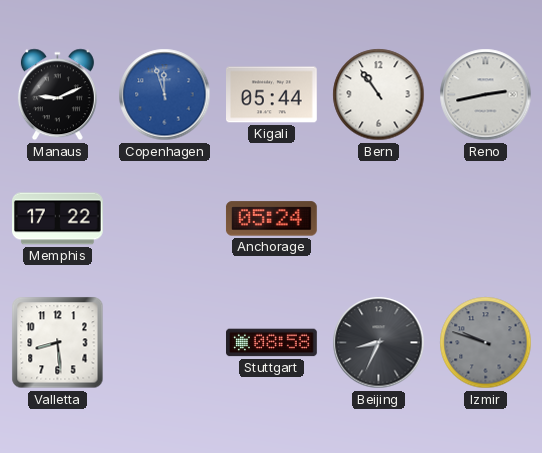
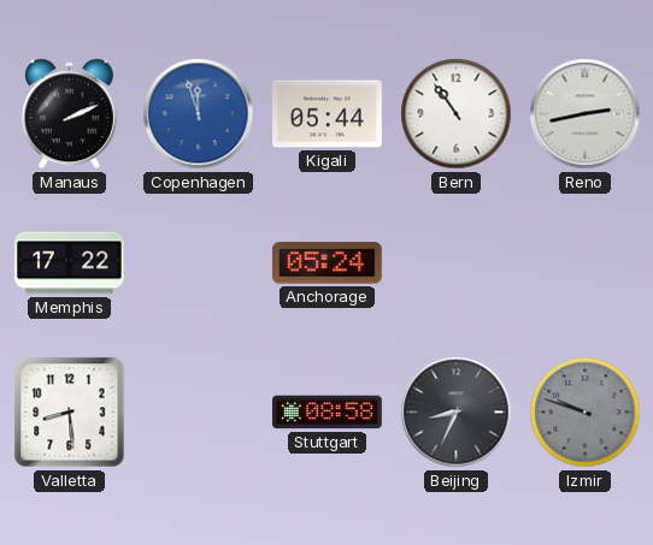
Manaus: 9:11 -> 2:11
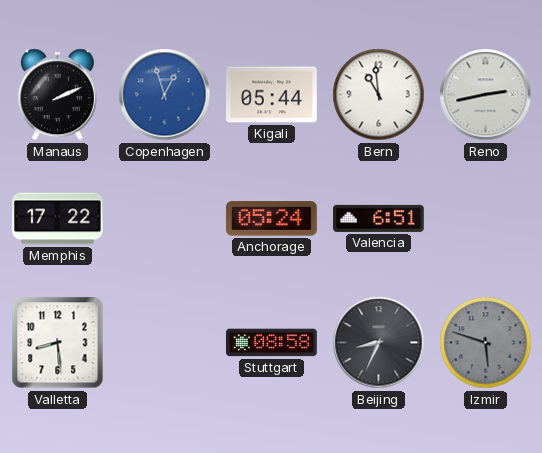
Copenhagen: 11:57 -> 12:57
Bern: 10:54 -> 10:59
Valencia: none -> 6:51
Izmir: 9:48 -> 5:48
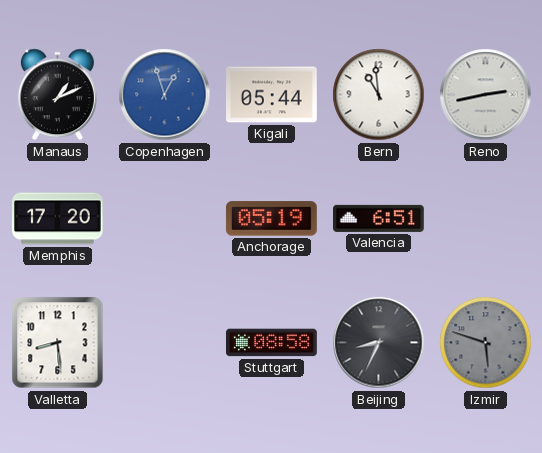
Manaus: 2:11 -> 1:11
Memphis: 17:22 -> 17:20
Anchorage: 05:24 -> 05:19
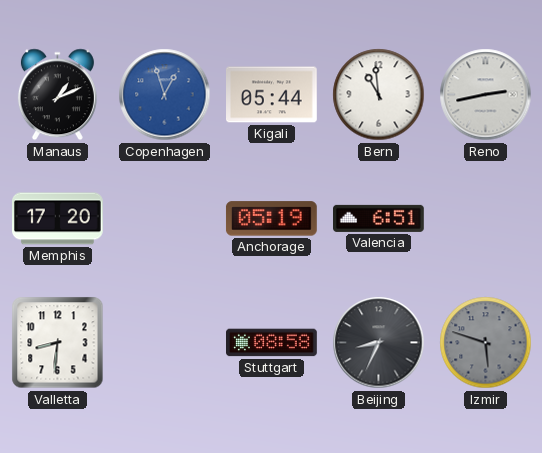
Valletta: 8:29 -> 8:31
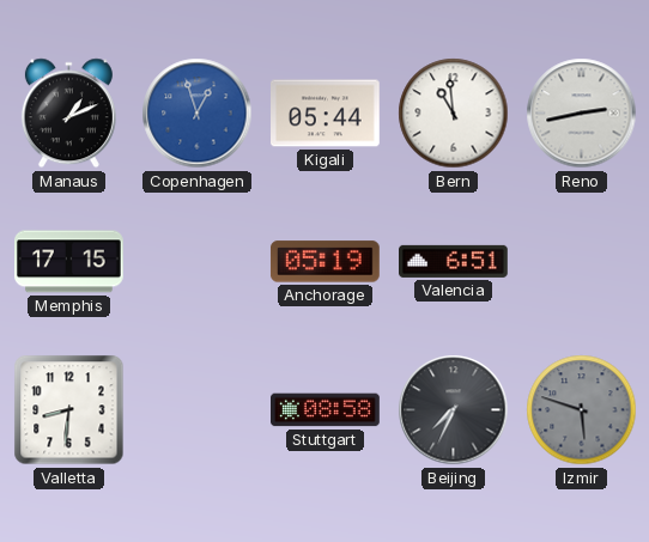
Memphis: 17:20 -> 17:15
Beijing: 8:34 -> 7:34
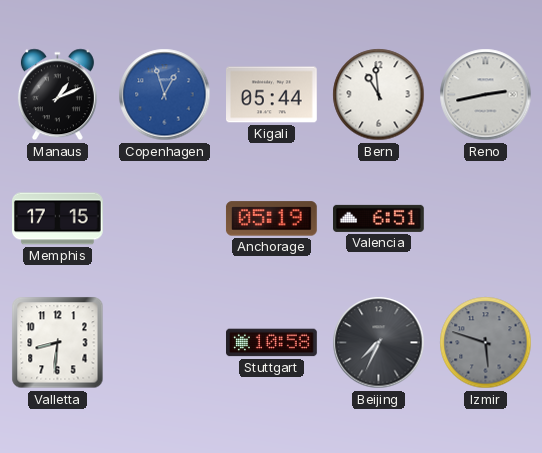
Stuttgart: 08:58 -> 10:58
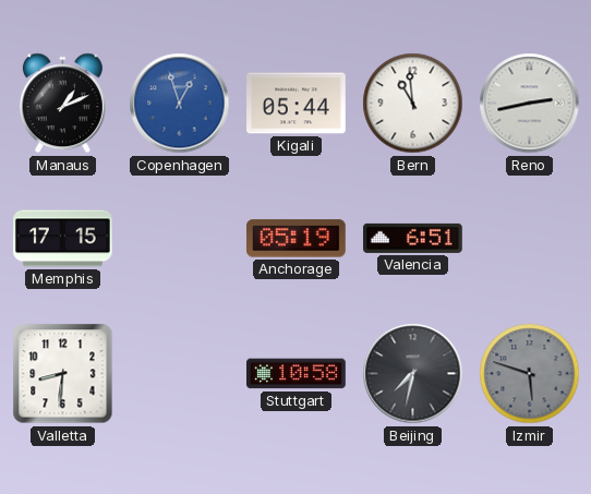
Beijing: 7:34 -> 7:32
